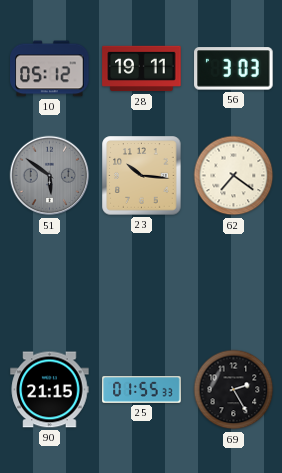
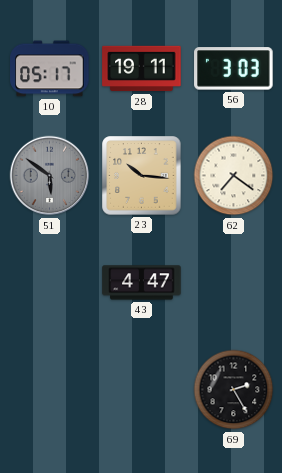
10: 05:12 -> 05:17
43: none -> 4:47
90: 21:15 -> none
25: 01:55 -> none
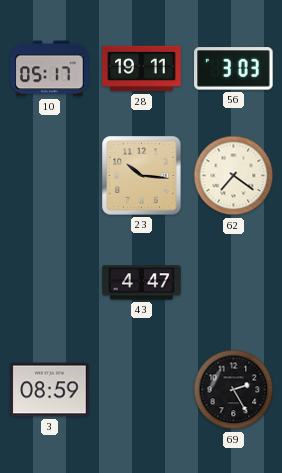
51: 5:51 -> none
3: none -> 08:59
